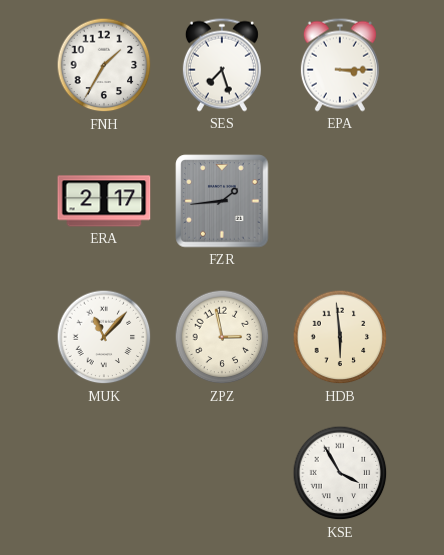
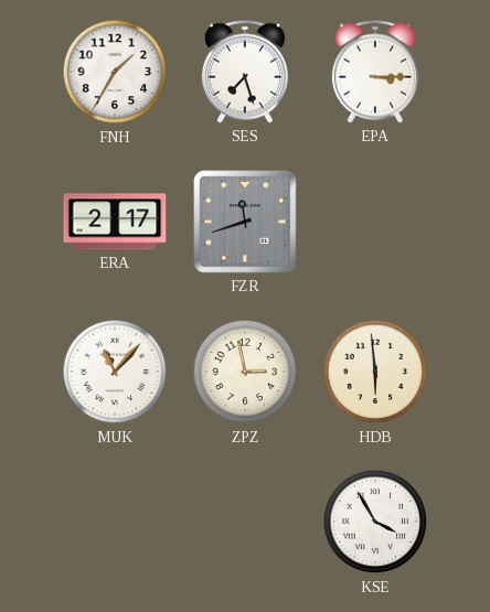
FZR: 1:44 -> 11:42
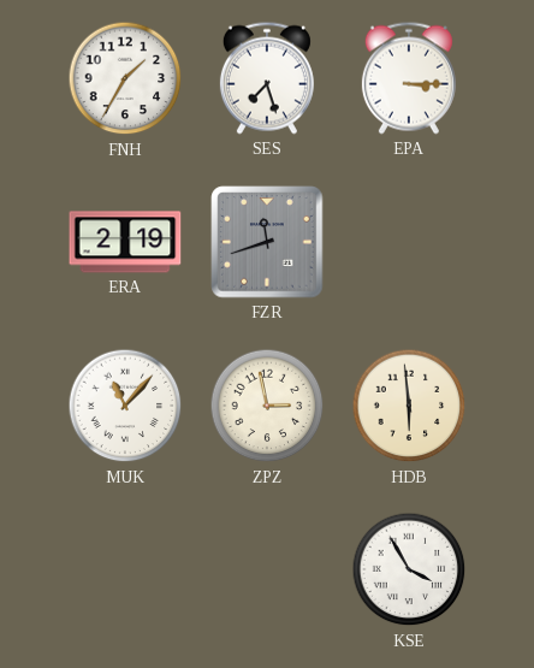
ERA: 2:17 -> 2:19
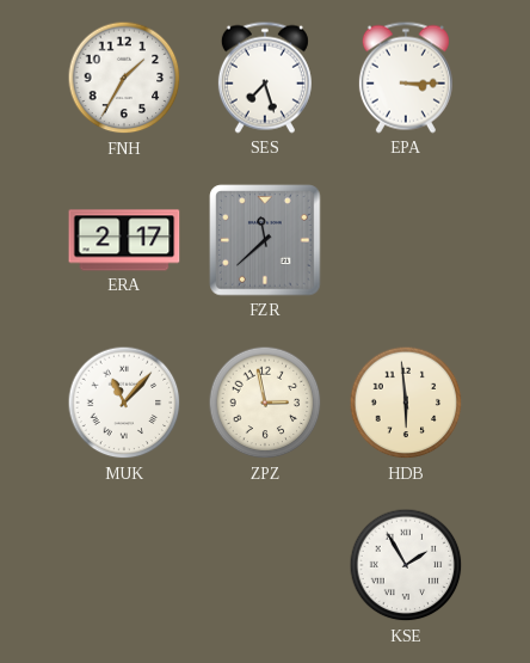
ERA: 2:19 -> 2:17
FZR: 11:42 -> 11:38
KSE: 3:55 -> 1:55
